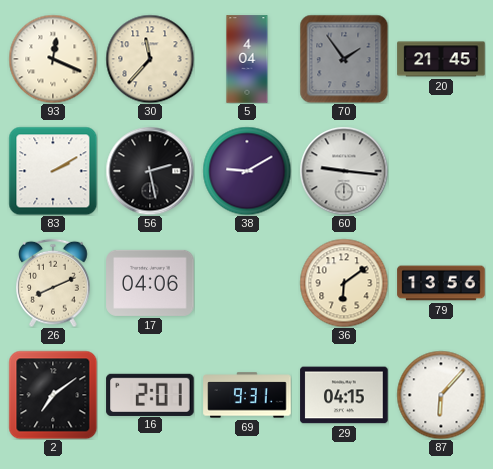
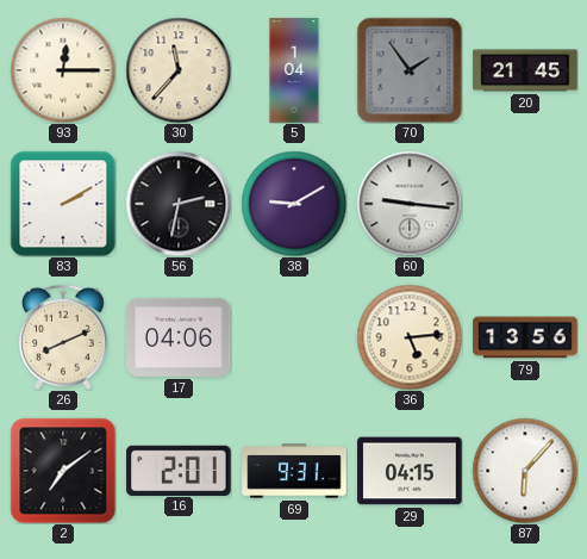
93: 12:19 -> 12:15
5: 4:04 -> 1:04
56: 2:28 -> 2:32
36: 6:09 -> 5:14
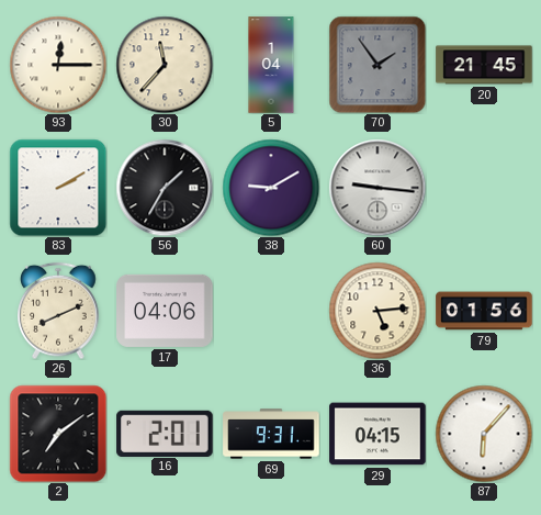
56: 2:32 -> 1:35
79: 13:56 -> 01:56
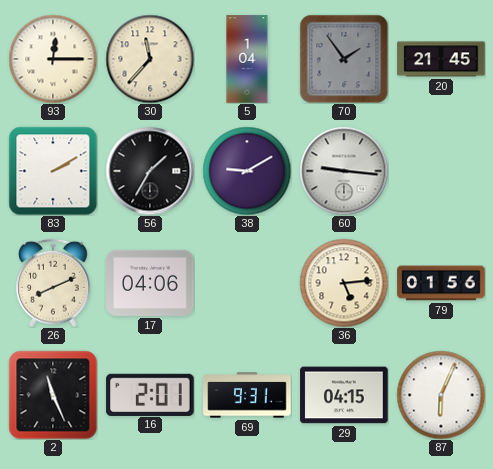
2: 7:09 -> 11:26
87: 6:07 -> 6:04
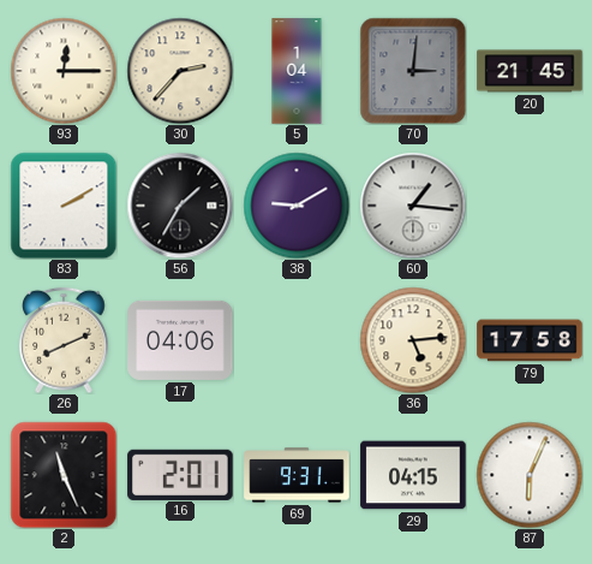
30: 11:37 -> 2:37
70: 1:54 -> 3:01
60: 9:16 -> 1:16
79: 01:56 -> 17:58
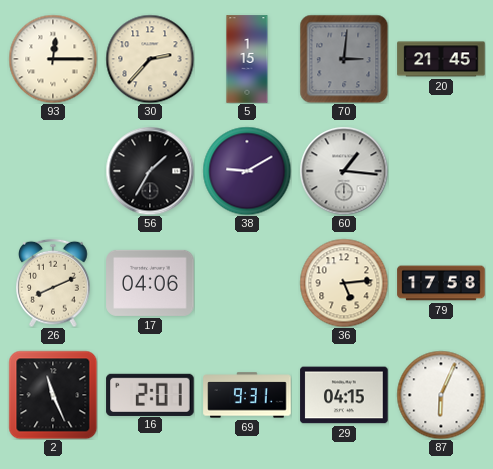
5: 1:04 -> 1:15
83: 2:10 -> none
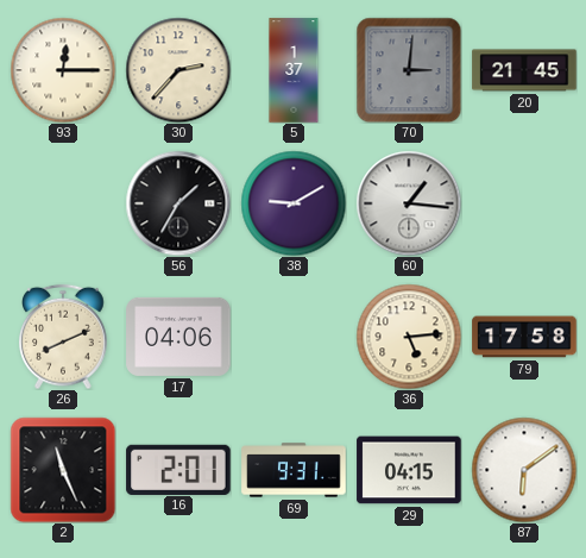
5: 1:15 -> 1:37
87: 6:04 -> 6:09
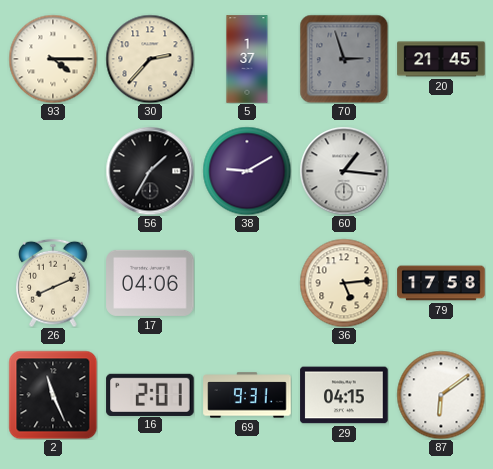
93: 12:15 -> 4:15
70: 3:01 -> 2:57
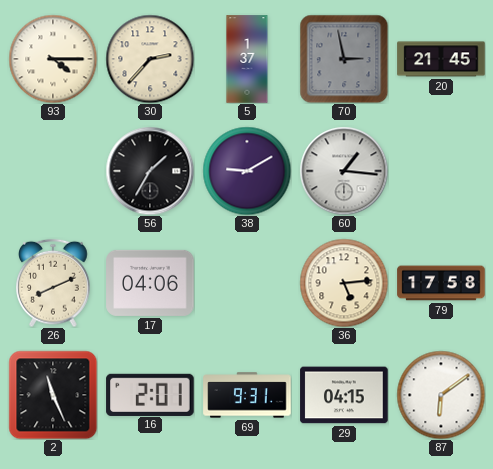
70: 2:57 -> 2:58
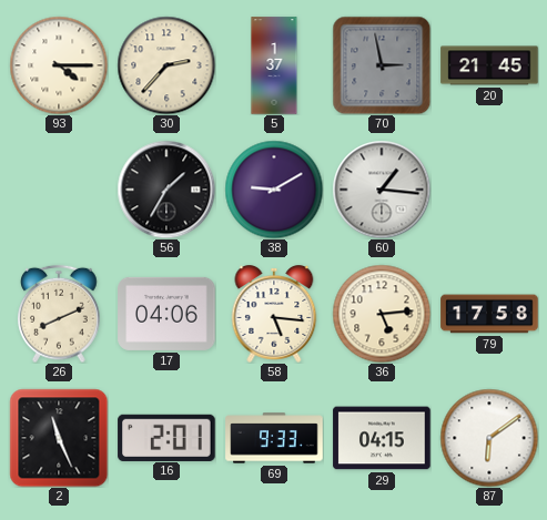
58: none -> 5:16
69: 9:31 -> 9:33
